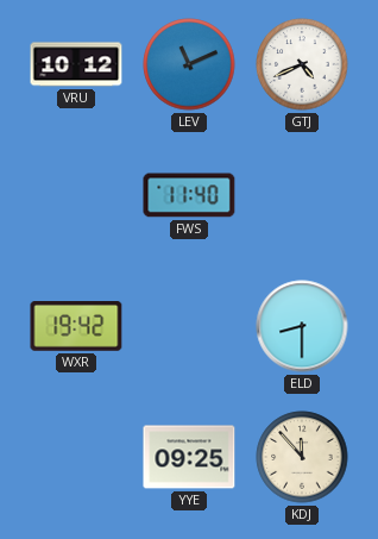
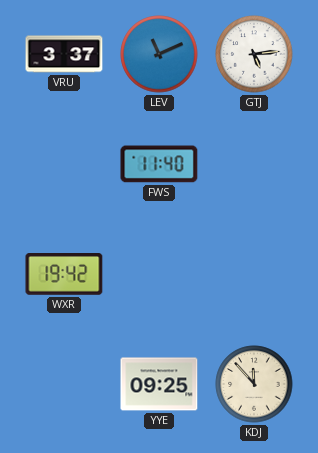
VRU: 10:12 -> 3:37
GTJ: 4:41 -> 5:14
ELD: 8:30 -> none
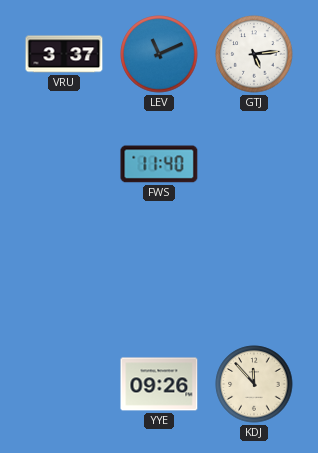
WXR: 19:42 -> none
YYE: 09:25 -> 09:26
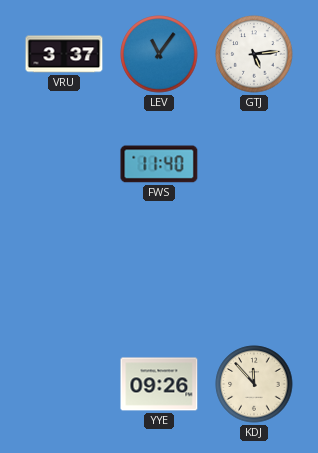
LEV: 11:11 -> 11:06
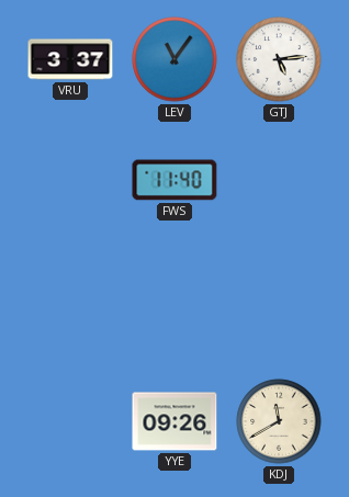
KDJ: 11:53 -> 11:40
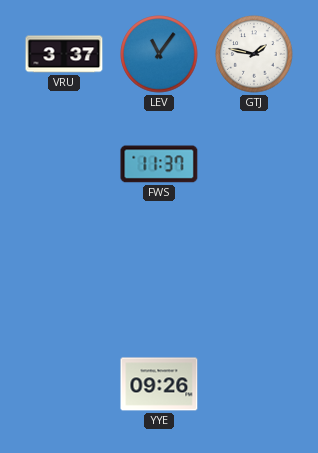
GTJ: 5:14 -> 1:47
FWS: 11:40 -> 11:37
KDJ: 11:40 -> none
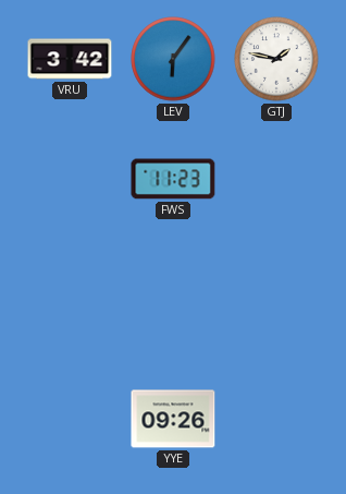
VRU: 3:37 -> 3:42
LEV: 11:06 -> 6:06
FWS: 11:37 -> 11:23
